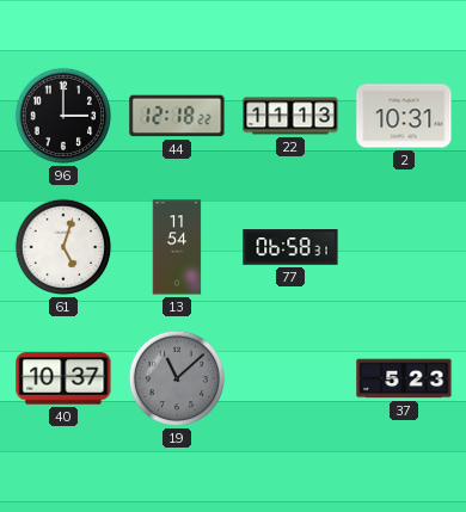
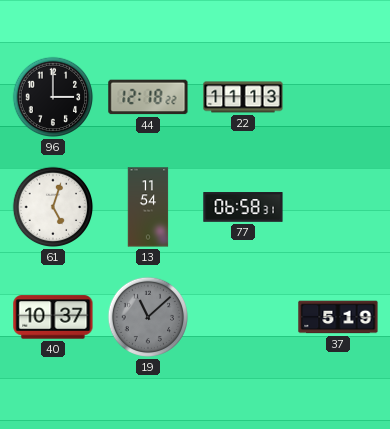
2: 10:31 -> none
37: 5:23 -> 5:19
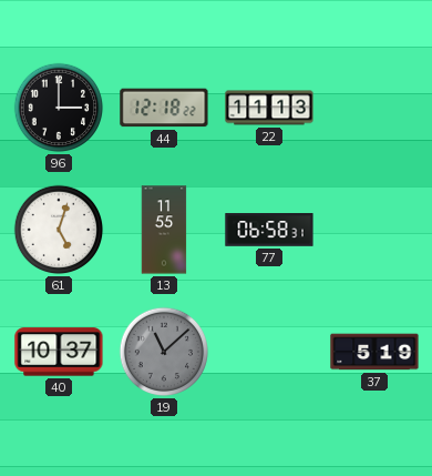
13: 11:54 -> 11:55
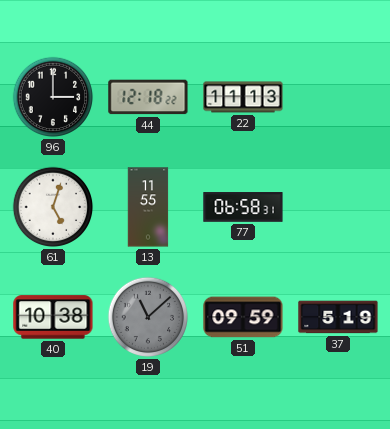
40: 10:37 -> 10:38
51: none -> 09:59
